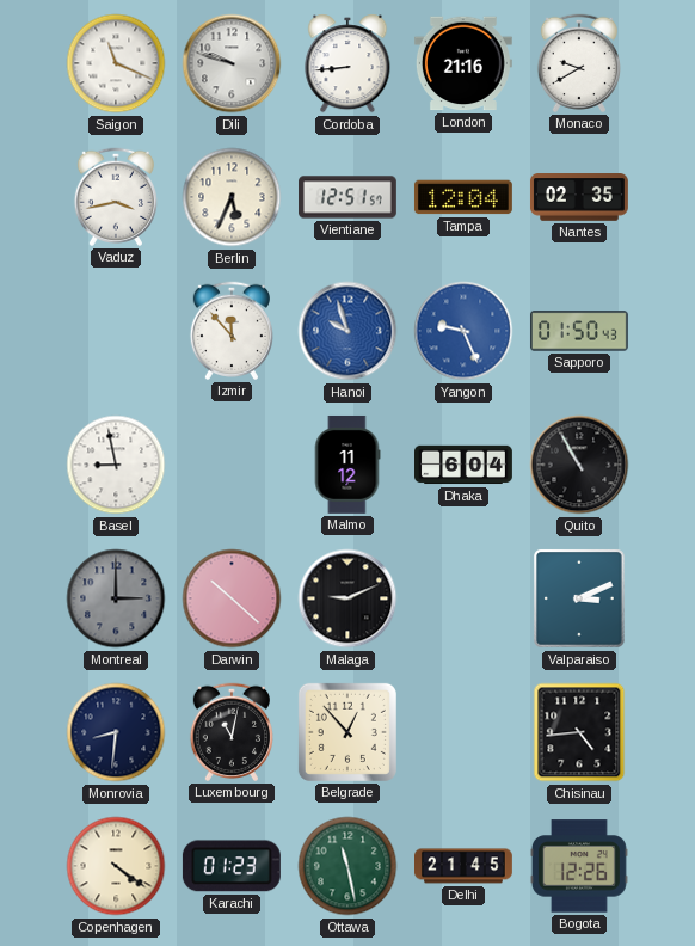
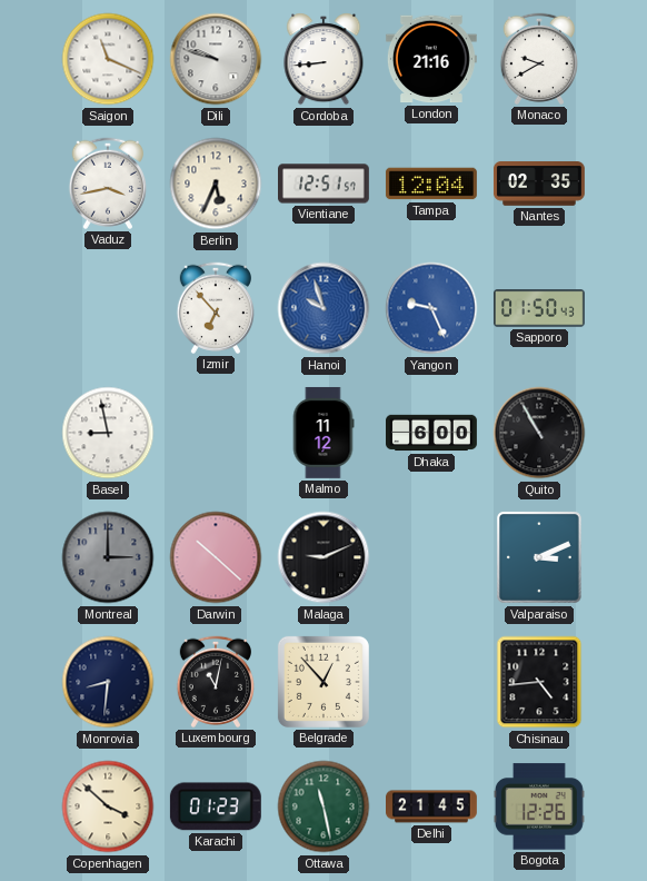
Izmir: 11:53 -> 6:53
Dhaka: 6:04 -> 6:00
Copenhagen: 4:21 -> 3:52
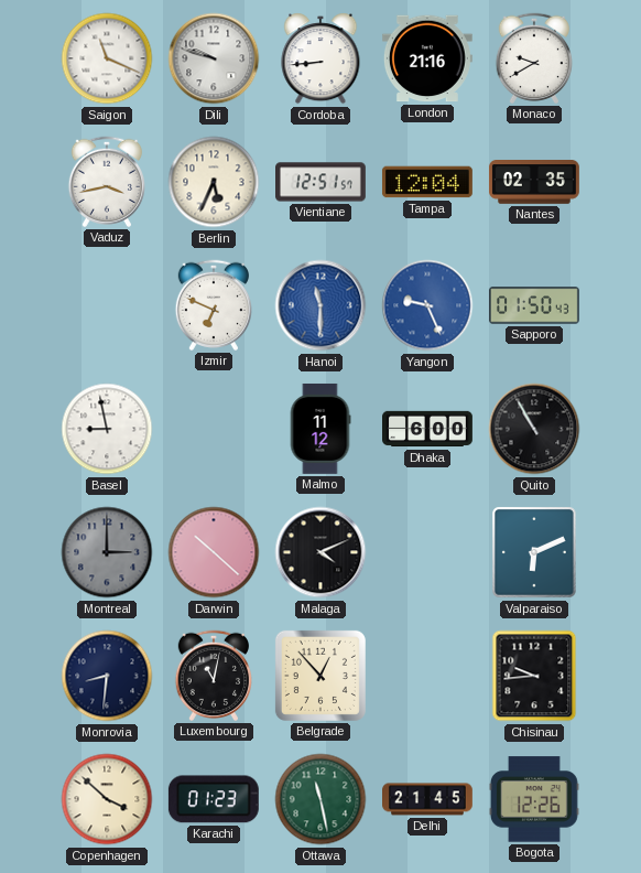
Izmir: 6:53 -> 6:49
Hanoi: 9:57 -> 11:30
Malaga: 9:11 -> 4:11
Valparaiso: 3:11 -> 6:11
Chisinau: 4:44 -> 9:44
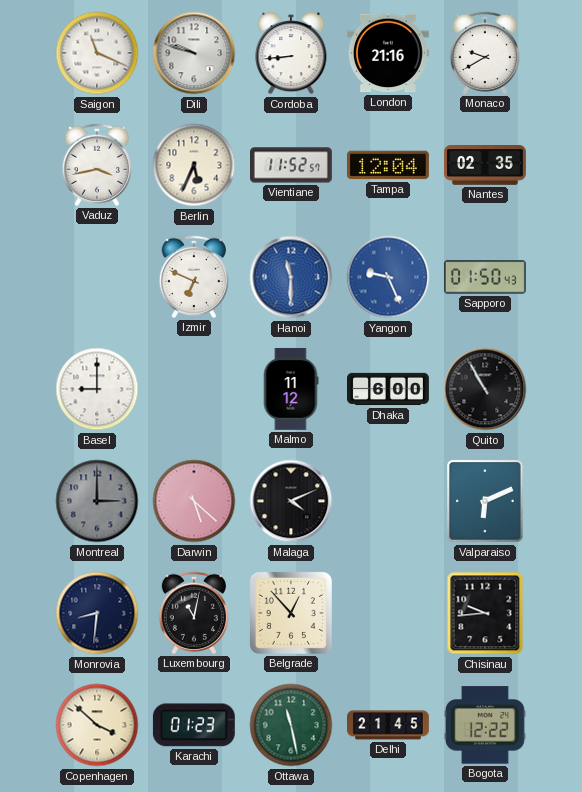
Vientiane: 12:51 -> 11:52
Basel: 8:58 -> 9:00
Darwin: 10:22 -> 5:22
Bogota: 12:26 -> 12:22
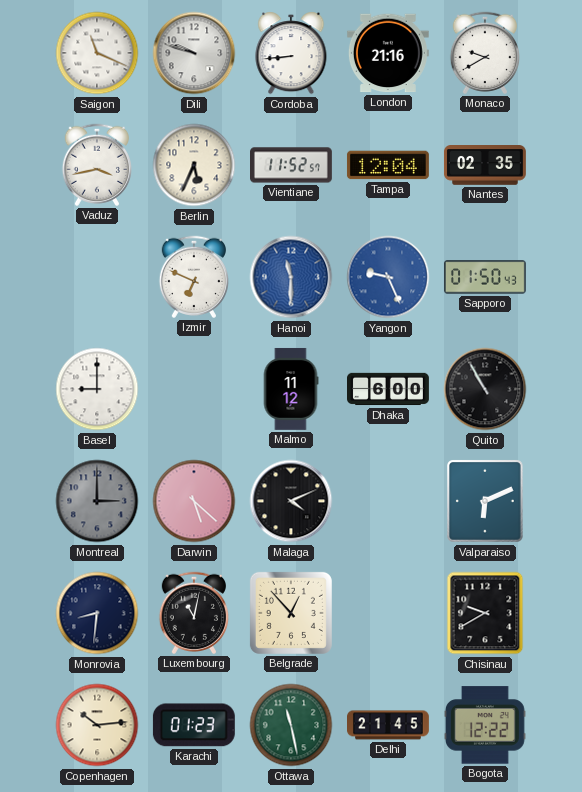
Chisinau: 9:44 -> 9:40
Copenhagen: 3:52 -> 10:14
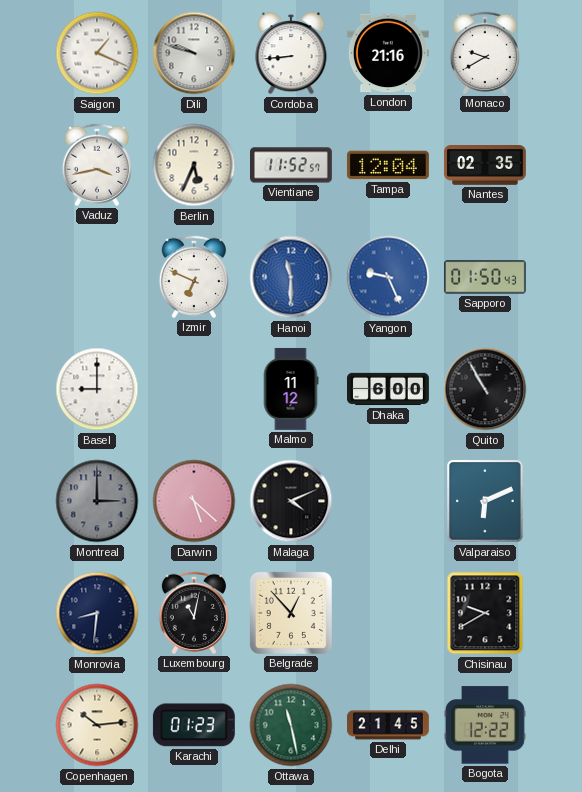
Saigon: 11:19 -> 1:19
